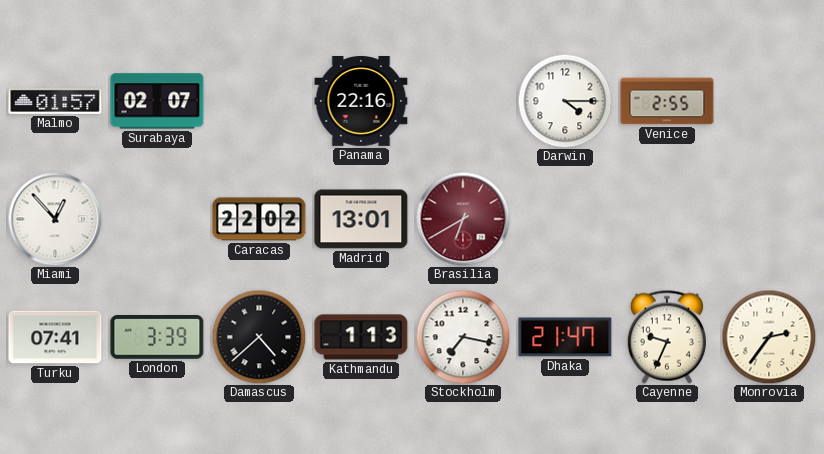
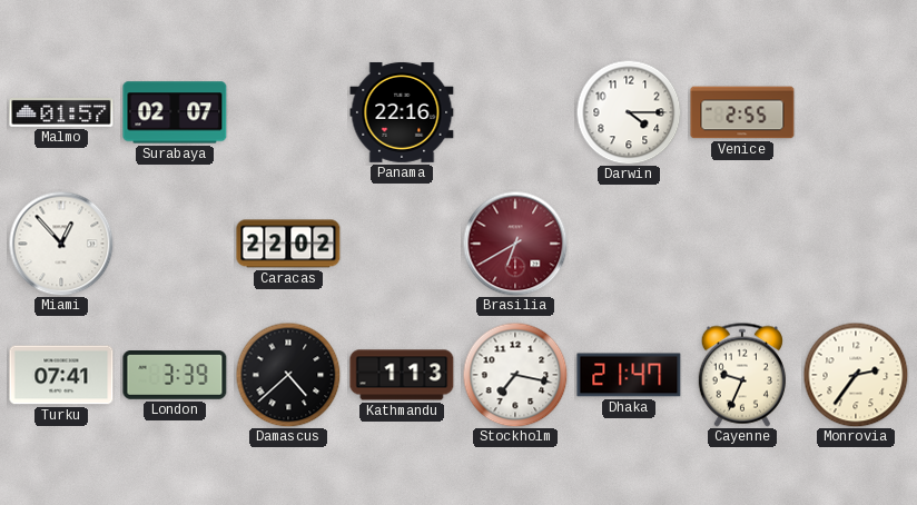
Madrid: 13:01 -> none
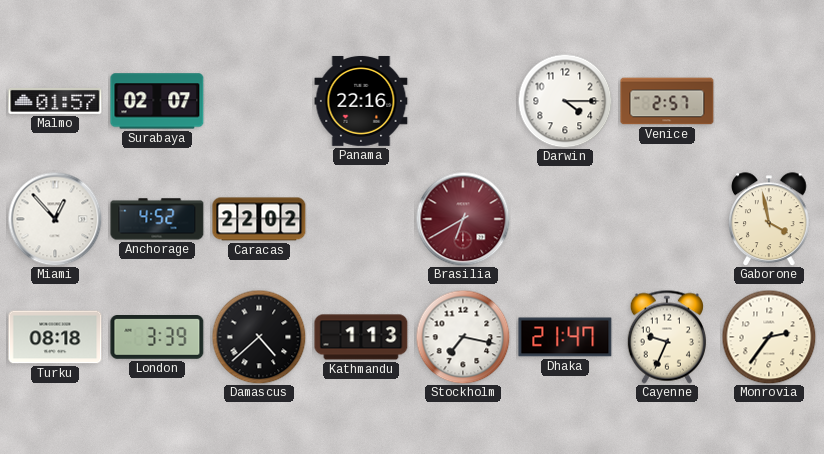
Venice: 2:55 -> 2:57
Anchorage: none -> 4:52
Gaborone: none -> 3:58
Turku: 07:41 -> 08:18
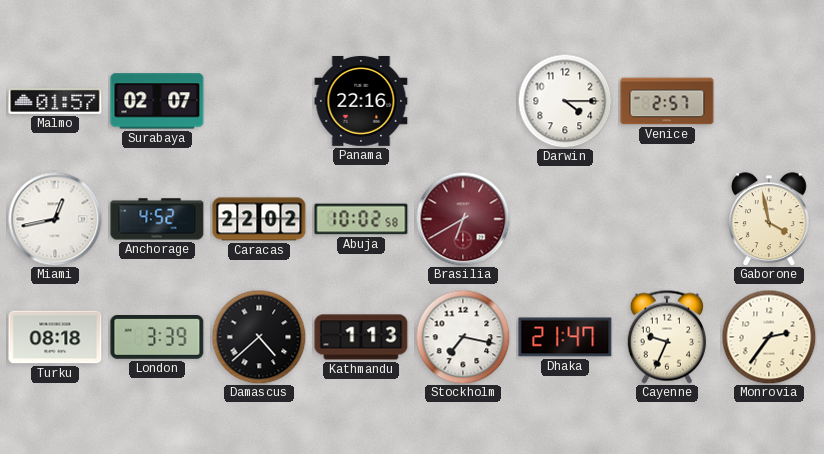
Miami: 12:53 -> 12:43
Abuja: none -> 10:02
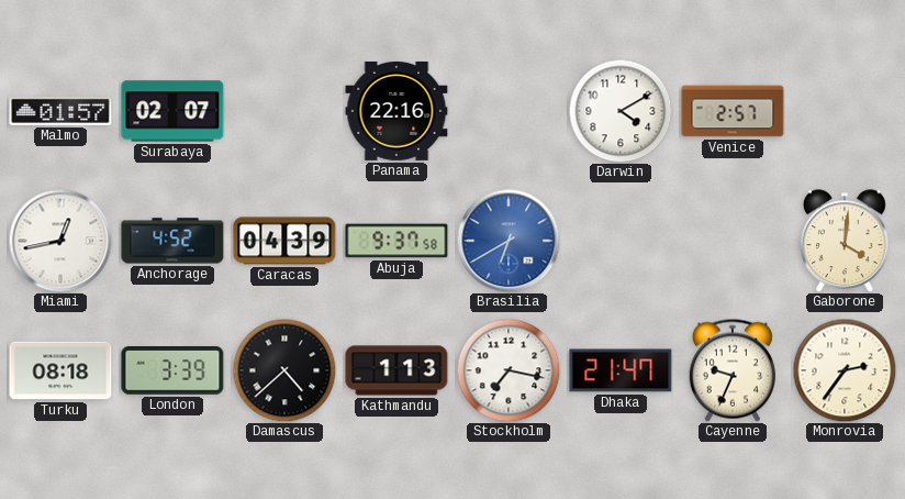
Darwin: 4:15 -> 4:10
Caracas: 22:02 -> 04:39
Abuja: 10:02 -> 9:37
Brasilia dial: burgundy -> blue
Gaborone: 3:58 -> 4:01
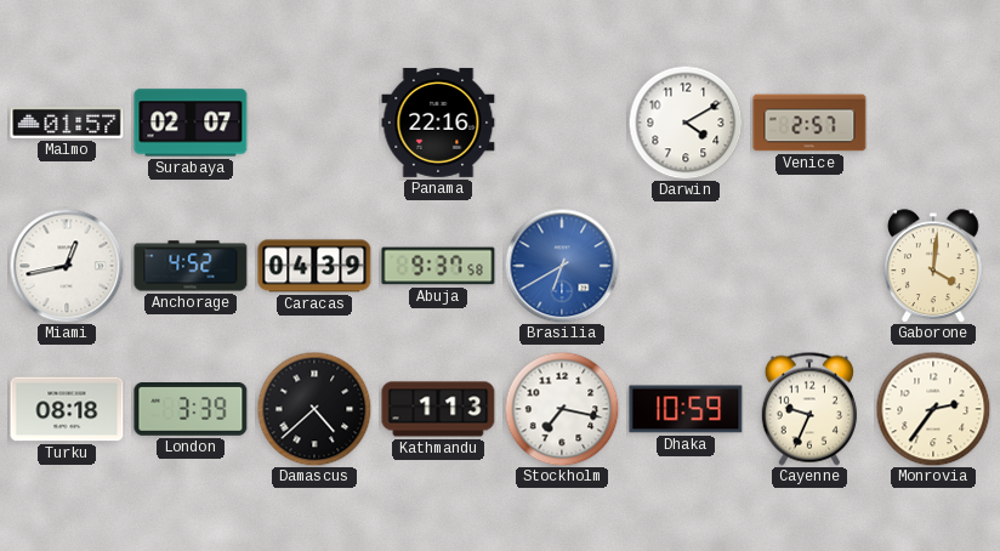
Dhaka: 21:47 -> 10:59
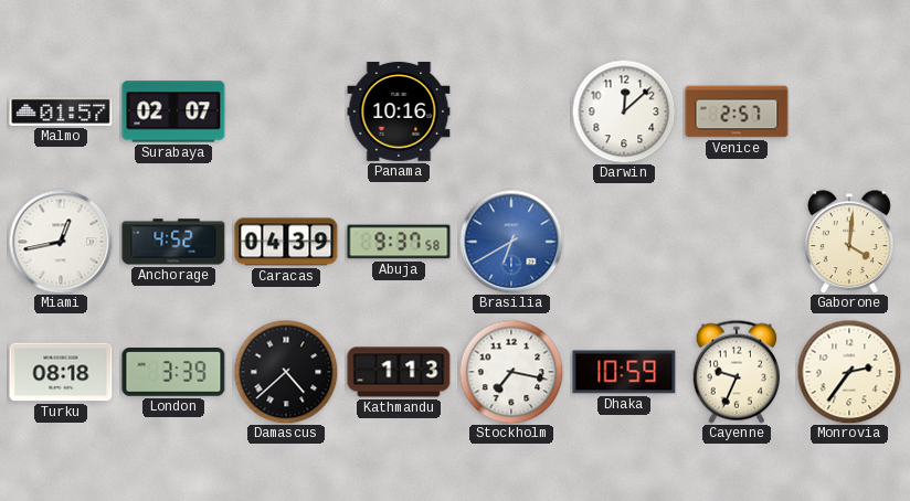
Panama: 22:16 -> 10:16
Darwin: 4:10 -> 12:08
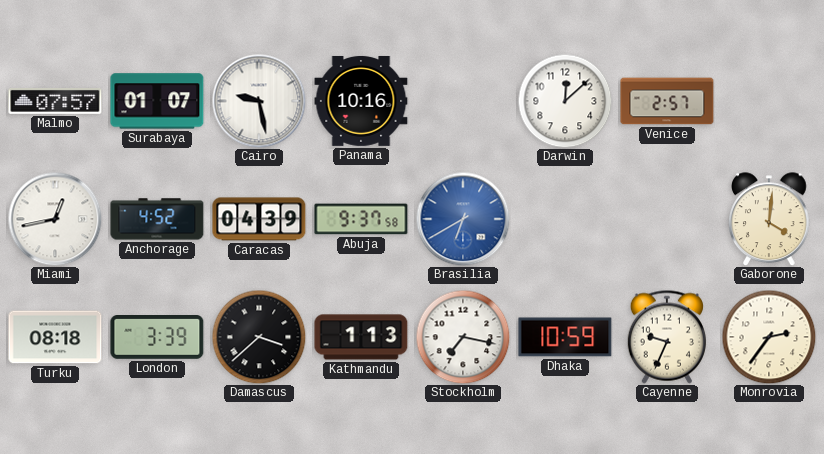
Malmo: 01:57 -> 07:57
Surabaya: 02:07 -> 01:07
Cairo: none -> 9:28
Damascus: 4:38 -> 3:38
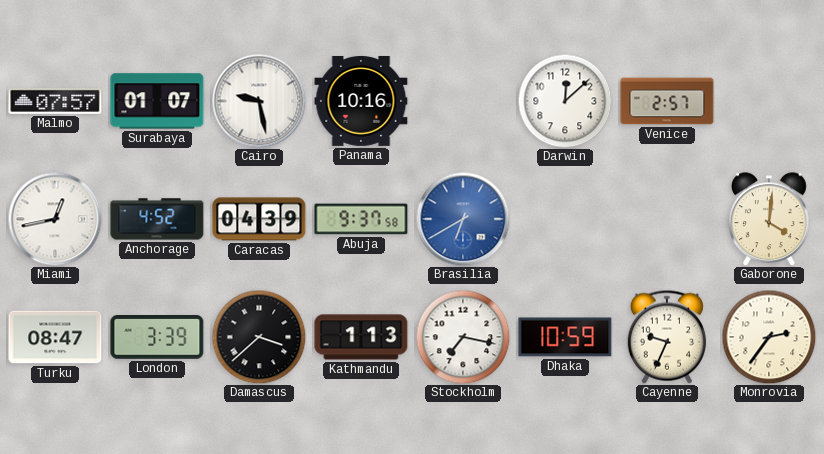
Turku: 08:18 -> 08:47
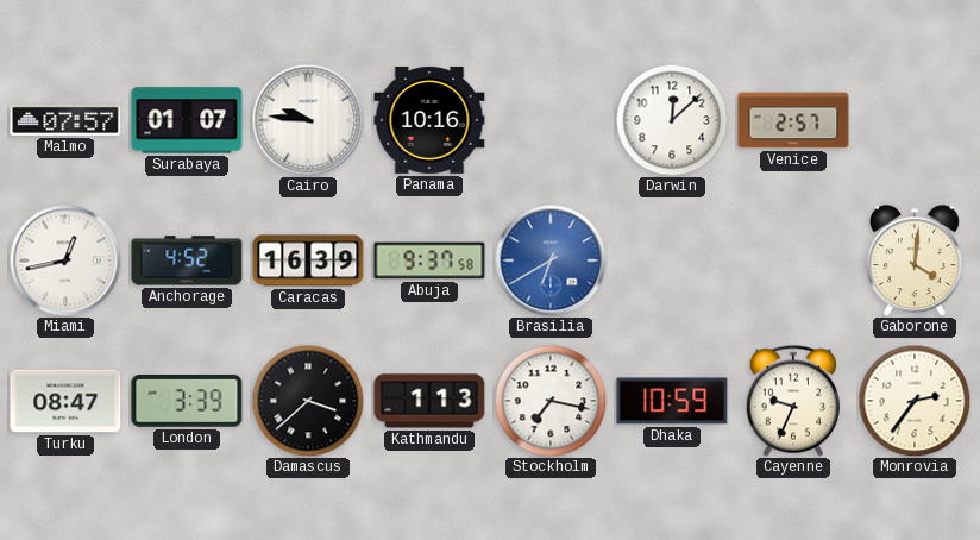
Cairo: 9:28 -> 9:46
Caracas: 04:39 -> 16:39
